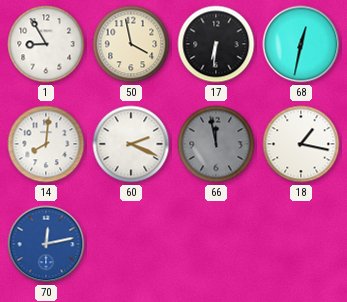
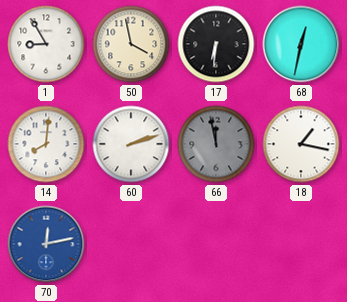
60: 2:19 -> 2:12
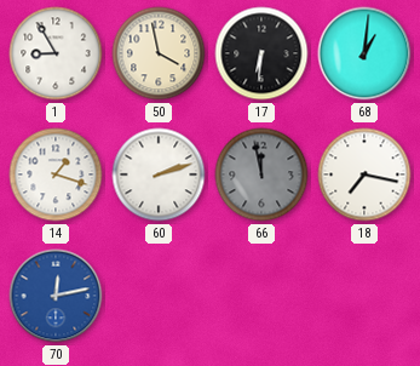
68: 12:32 -> 1:01
14: 8:01 -> 1:18
18: 1:17 -> 7:17
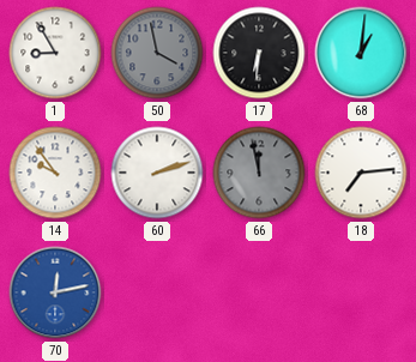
50 dial: cream -> grey
14: 1:18 -> 9:54
18: 7:17 -> 7:14
